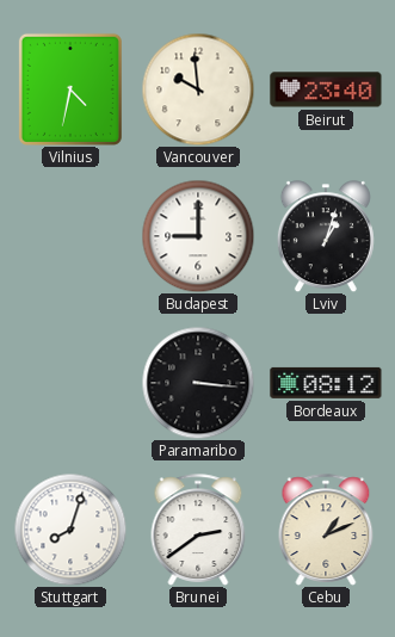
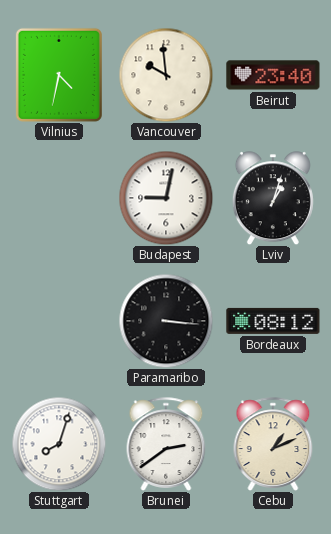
Budapest: 9:00 -> 9:02
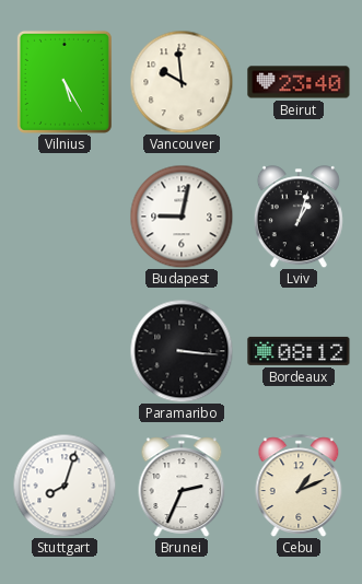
Vilnius: 4:32 -> 5:25
Brunei: 2:39 -> 2:34
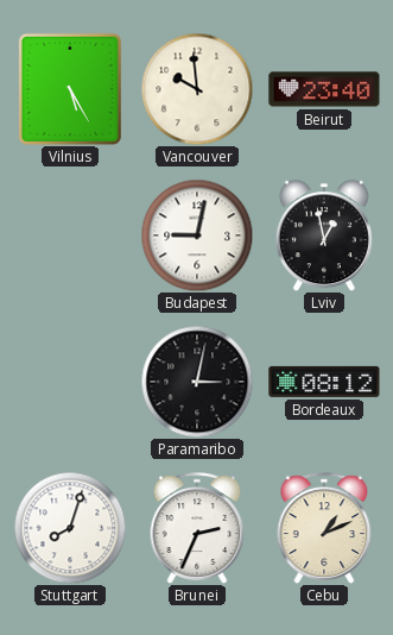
Lviv: 1:03 -> 12:58
Paramaribo: 3:16 -> 3:02
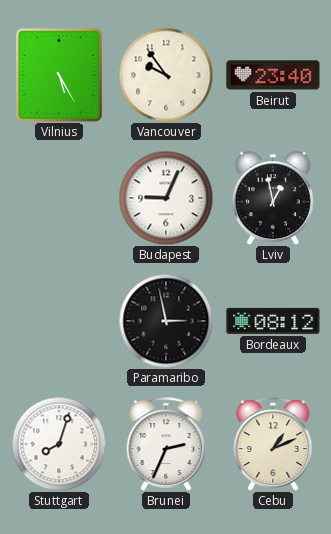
Vancouver: 9:59 -> 9:54
Budapest: 9:02 -> 9:04
Paramaribo: 3:02 -> 2:58
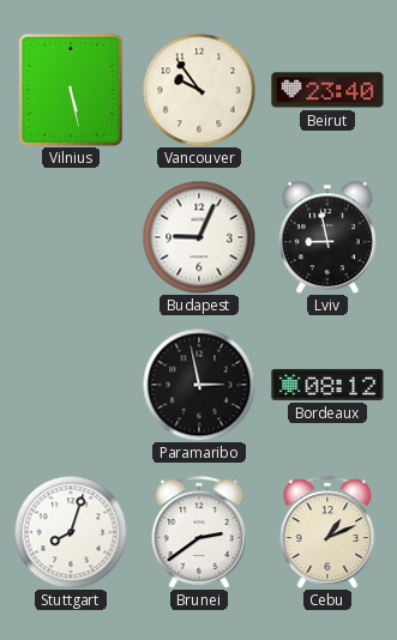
Vilnius: 5:25 -> 5:28
Lviv: 12:58 -> 8:58
Brunei: 2:34 -> 2:39
